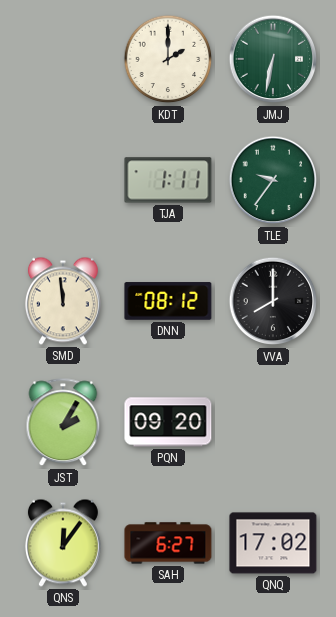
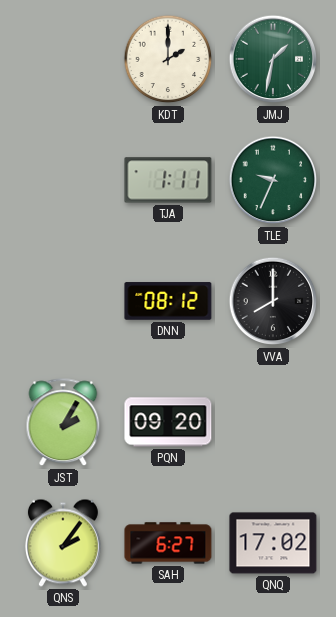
JMJ: 6:32 -> 1:32
TLE: 9:36 -> 9:34
SMD: 11:59 -> none
QNS: 12:06 -> 2:06
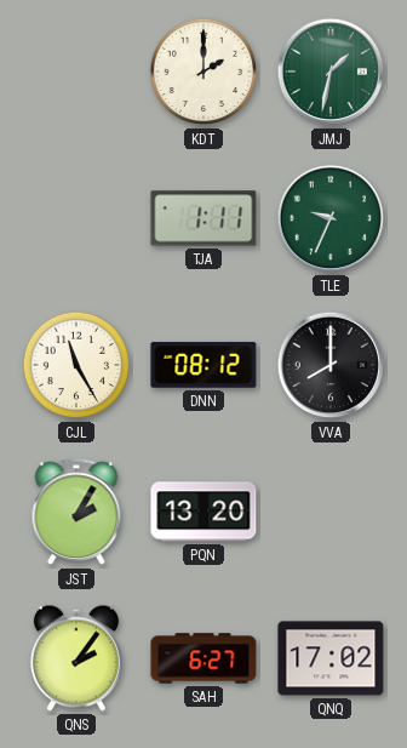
CJL: none -> 11:25
PQN: 09:20 -> 13:20
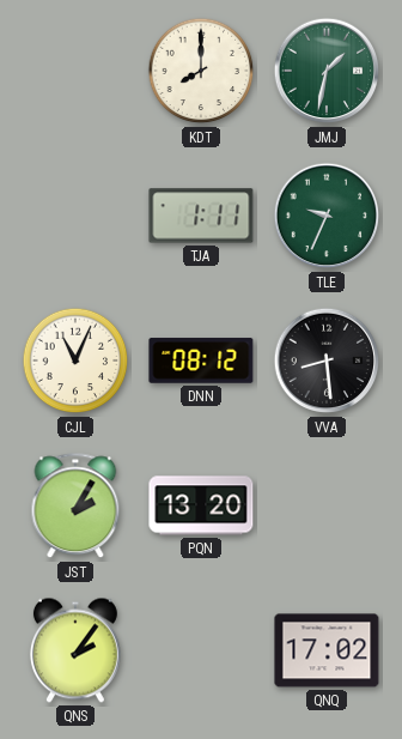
KDT: 2:00 -> 8:00
CJL: 11:25 -> 11:04
VVA: 8:00 -> 8:29
SAH: 6:27 -> none
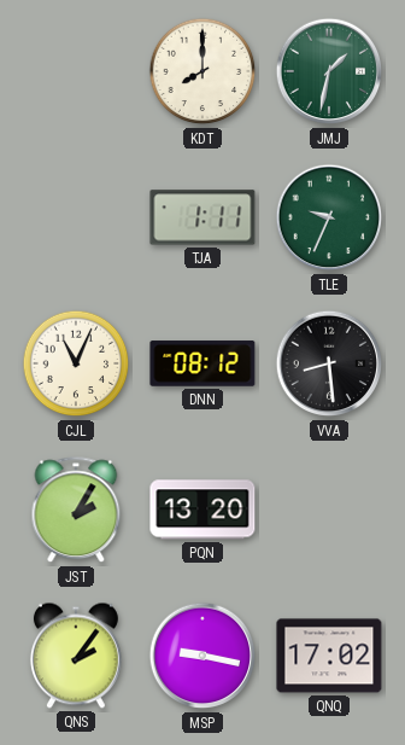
MSP: none -> 9:17
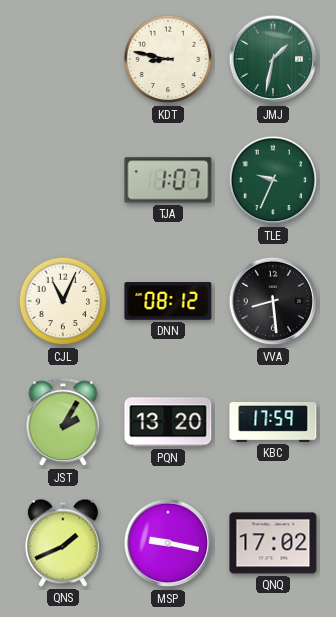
KDT: 8:00 -> 8:47
TJA: 1:11 -> 1:07
KBC: none -> 17:59
QNS: 2:06 -> 1:41
